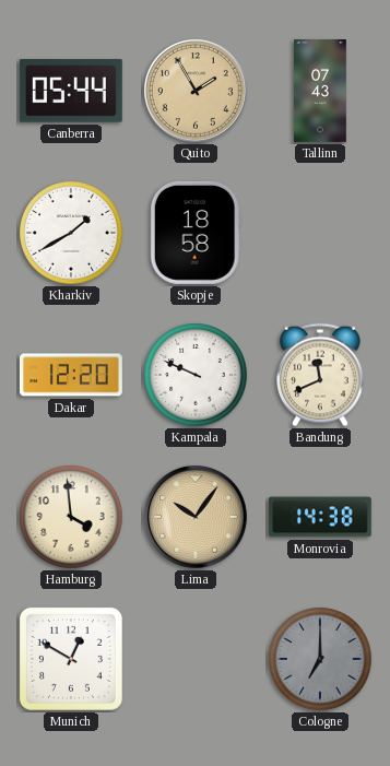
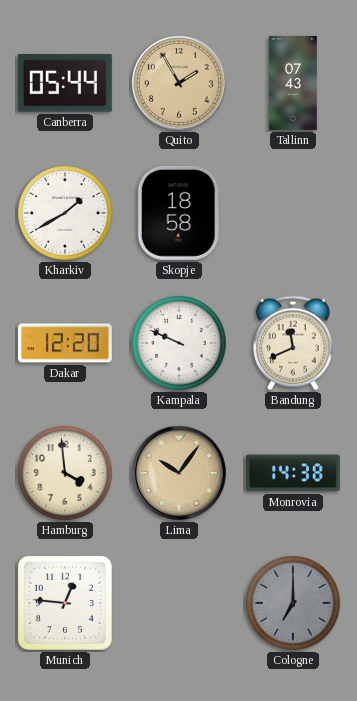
Munich: 12:50 -> 12:46
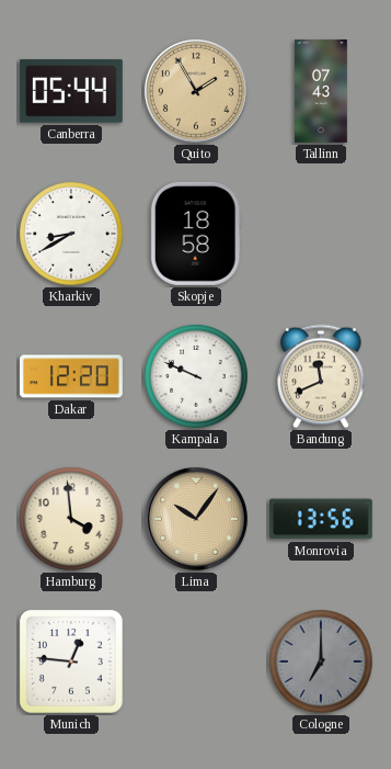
Kharkiv: 1:40 -> 8:40
Monrovia: 14:38 -> 13:56
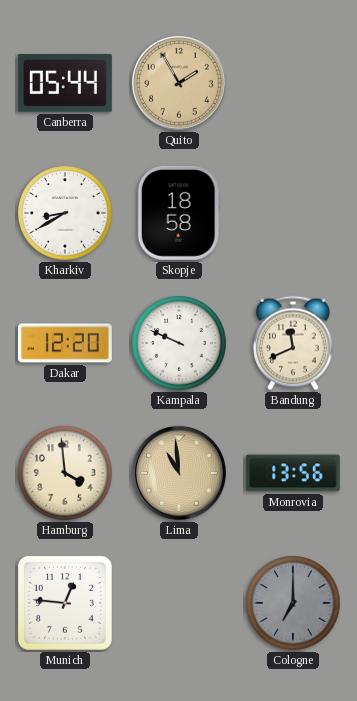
Tallinn: 07:43 -> none
Lima: 10:06 -> 10:59
